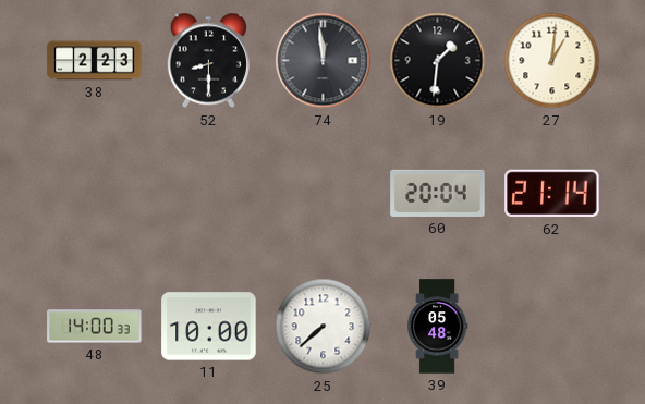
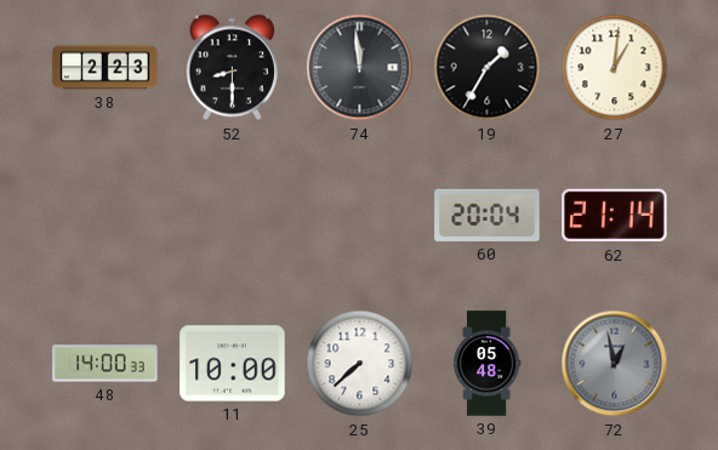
19: 1:31 -> 1:35
72: none -> 12:58
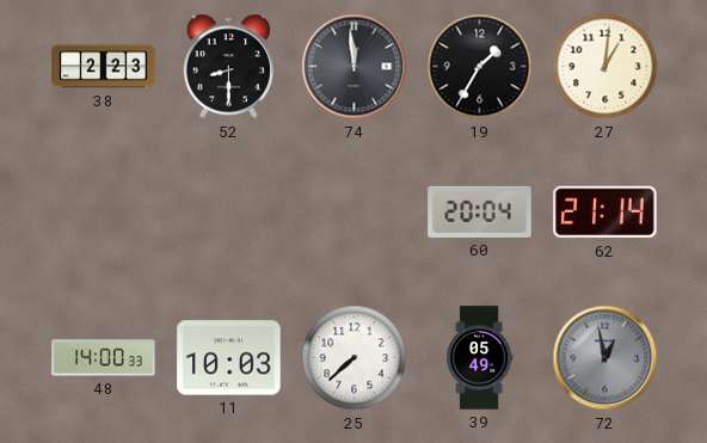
11: 10:00 -> 10:03
39: 05:48 -> 05:49
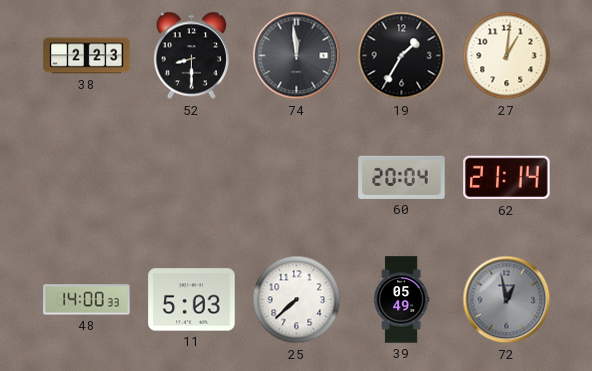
11: 10:03 -> 5:03
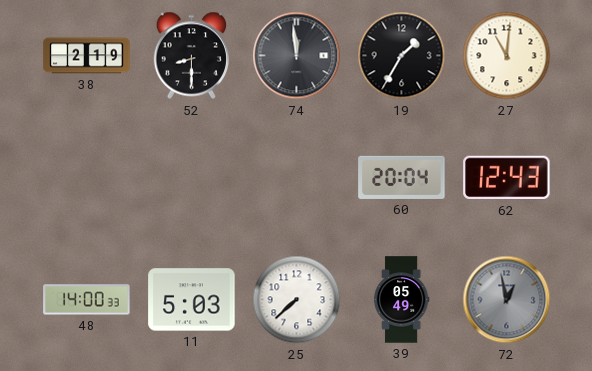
38: 2:23 -> 2:19
27: 1:01 -> 11:01
62: 21:14 -> 12:43
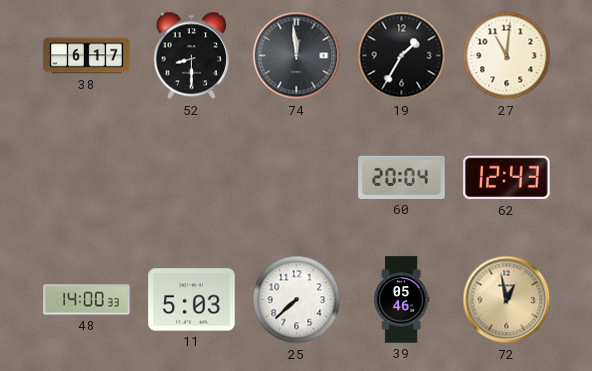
38: 2:19 -> 6:17
39: 05:49 -> 05:46
72 dial: grey -> champagne
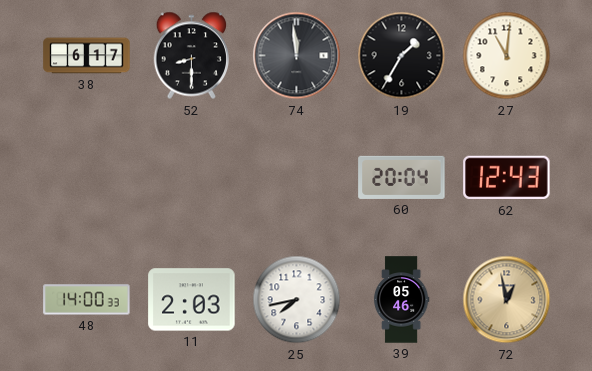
11: 5:03 -> 2:03
25: 7:38 -> 7:43
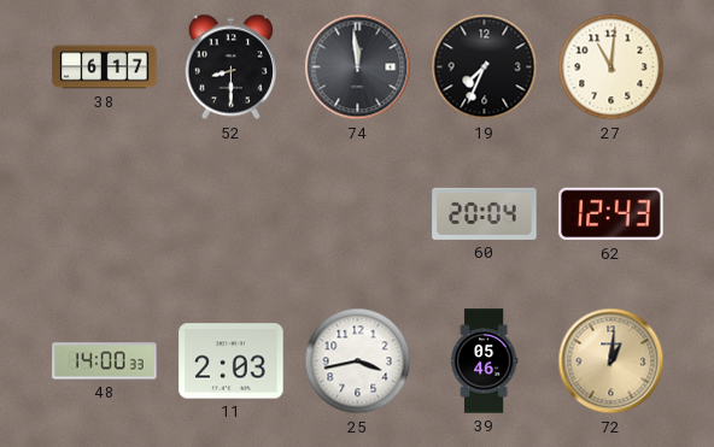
19: 1:35 -> 7:34
25: 7:43 -> 3:43
72: 12:58 -> 1:01
